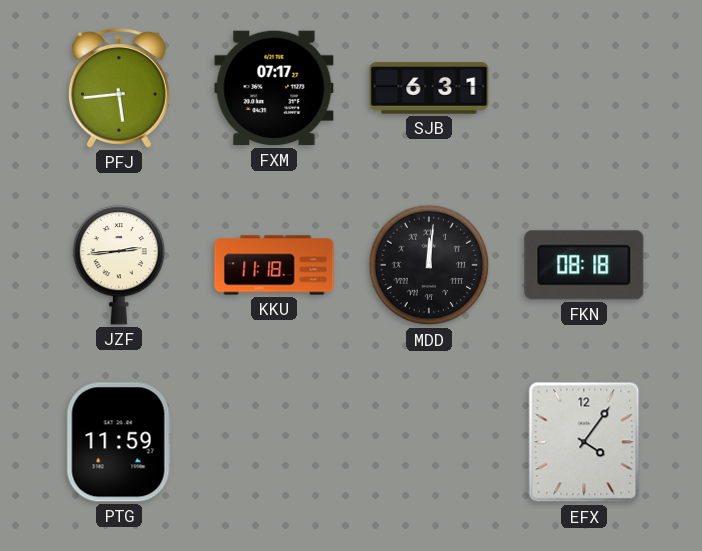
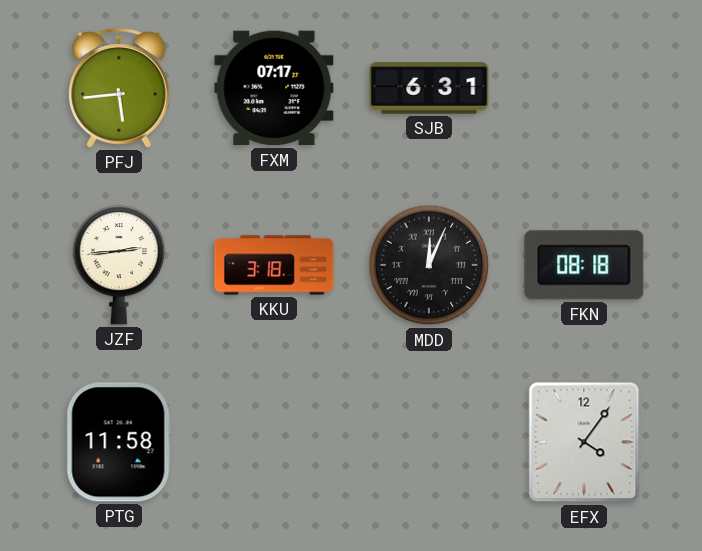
KKU: 11:18 -> 3:18
MDD: 12:01 -> 12:04
PTG: 11:59 -> 11:58
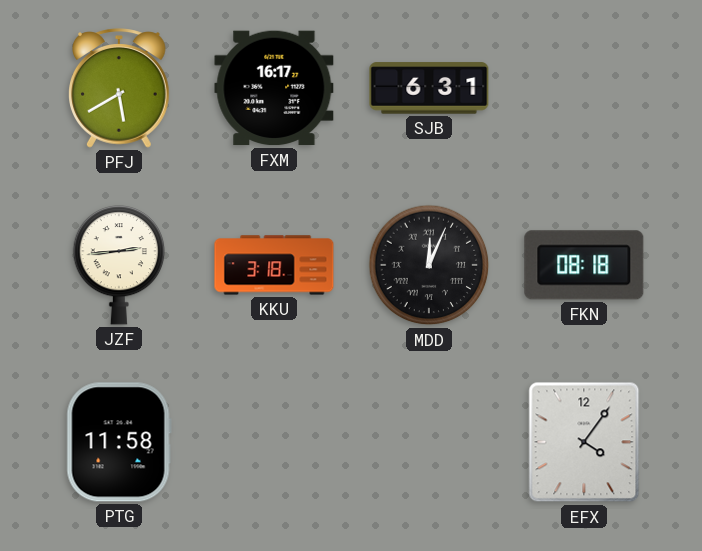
PFJ: 5:44 -> 5:40
FXM: 07:17 -> 16:17
